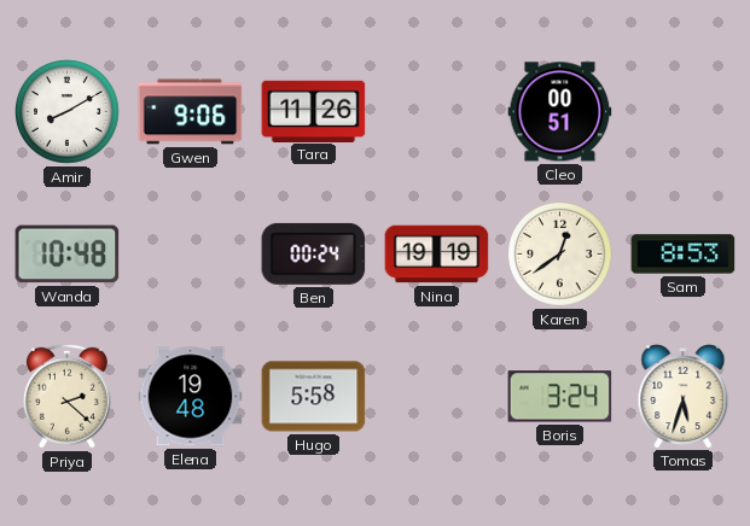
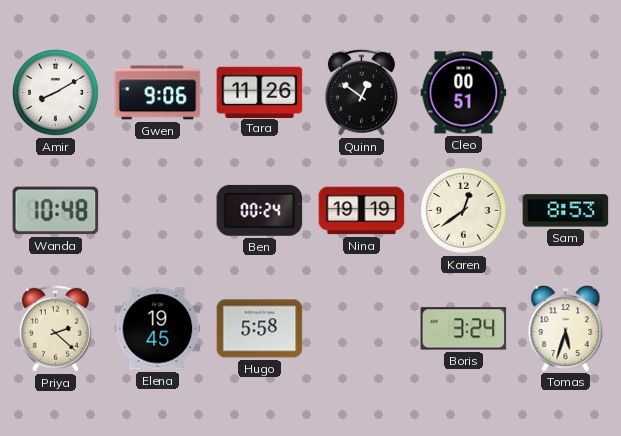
Quinn: none -> 12:51
Elena: 19:48 -> 19:45
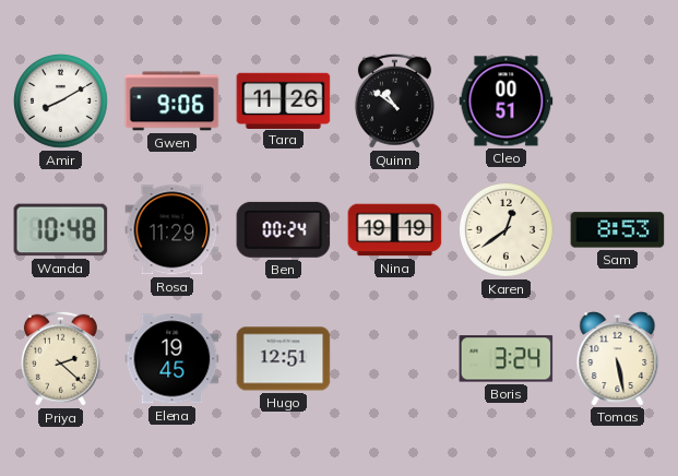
Quinn: 12:51 -> 10:51
Rosa: none -> 11:29
Hugo: 5:58 -> 12:51
Tomas: 5:33 -> 5:28
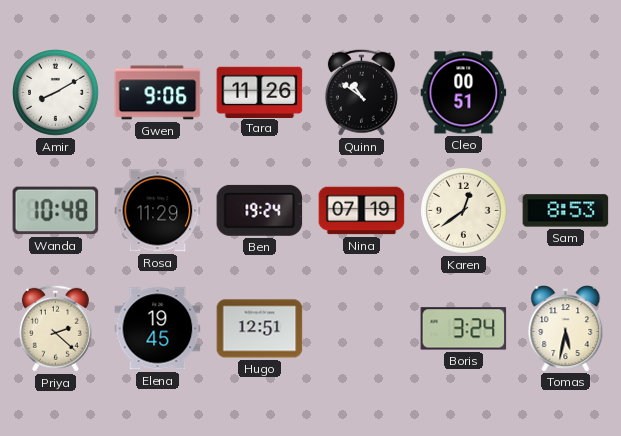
Ben: 00:24 -> 19:24
Nina: 19:19 -> 07:19
Tomas: 5:28 -> 5:32
